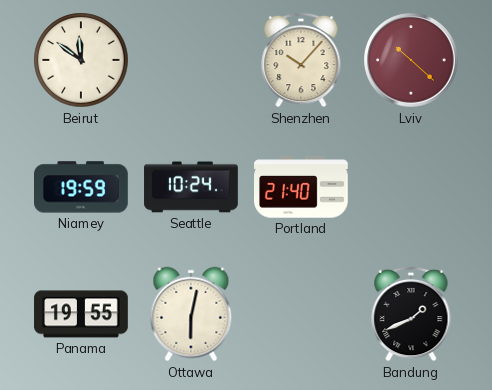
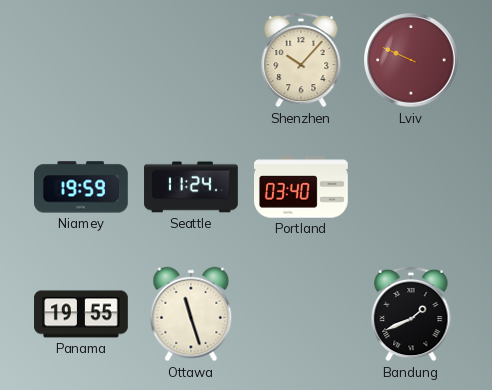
Beirut: 11:51 -> none
Lviv: 10:22 -> 9:49
Seattle: 10:24 -> 11:24
Portland: 21:40 -> 03:40
Ottawa: 6:02 -> 11:27
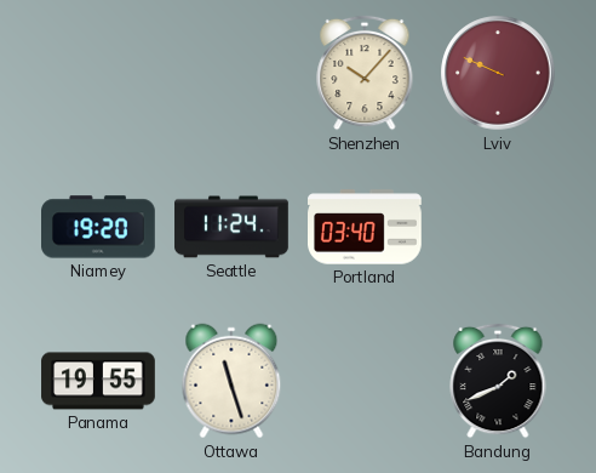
Niamey: 19:59 -> 19:20
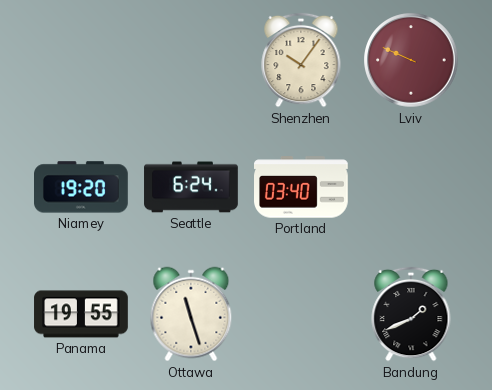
Shenzhen: 10:07 -> 10:06
Seattle: 11:24 -> 6:24
